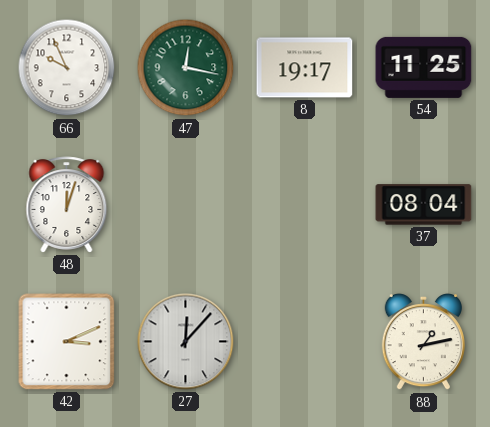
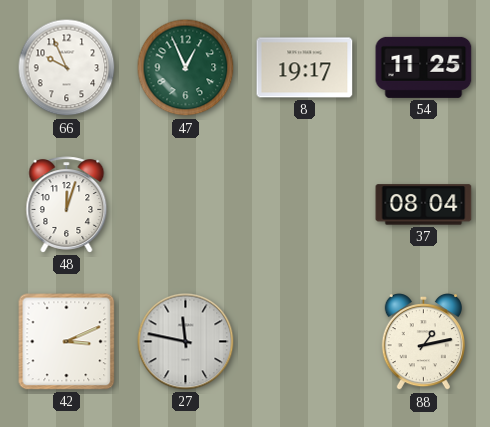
47: 12:17 -> 12:56
27: 12:07 -> 11:47
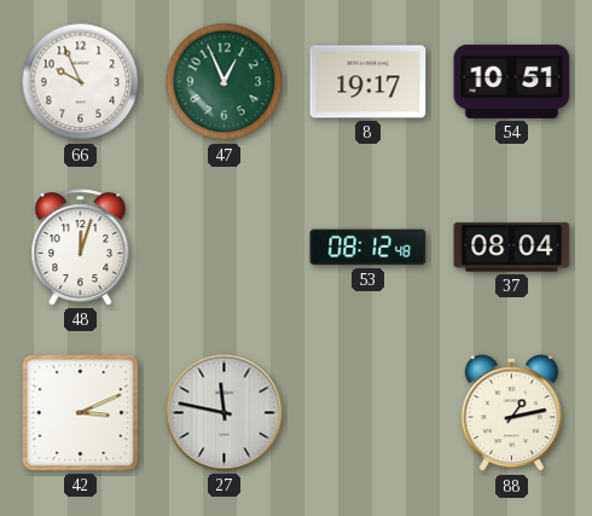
54: 11:25 -> 10:51
53: none -> 08:12
